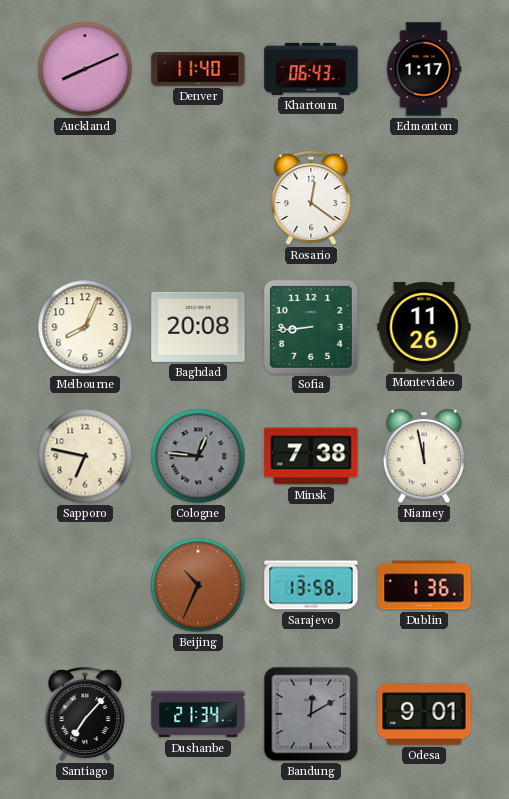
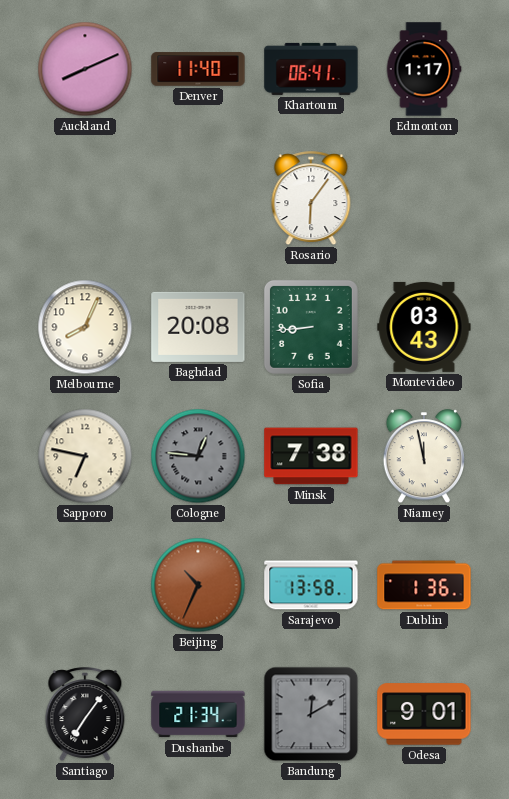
Khartoum: 06:43 -> 06:41
Rosario: 12:21 -> 6:06
Montevideo: 11:26 -> 03:43
Santiago: 7:07 -> 7:06
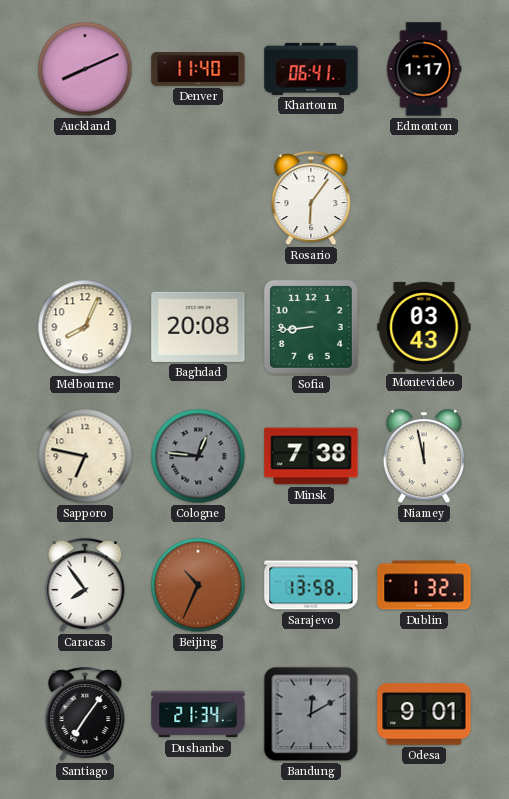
Caracas: none -> 7:54
Dublin: 1:36 -> 1:32
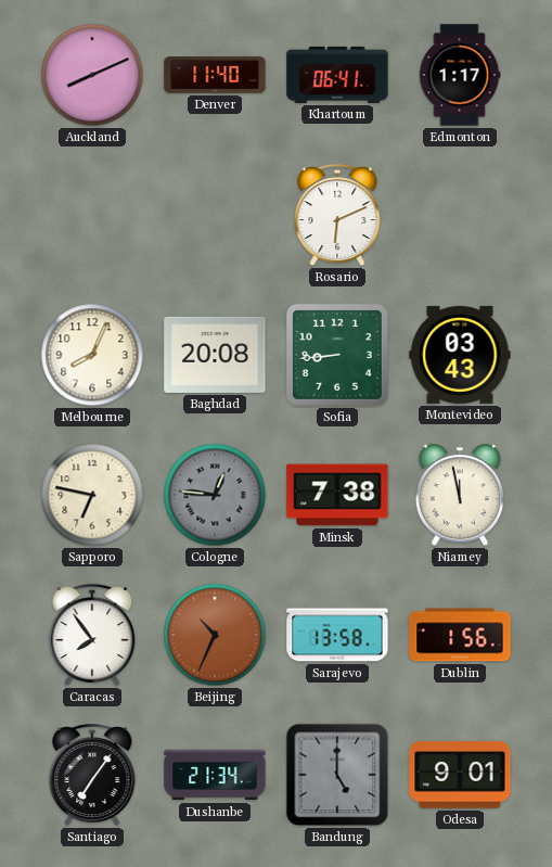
Rosario: 6:06 -> 6:11
Dublin: 1:32 -> 1:56
Bandung: 12:10 -> 5:00
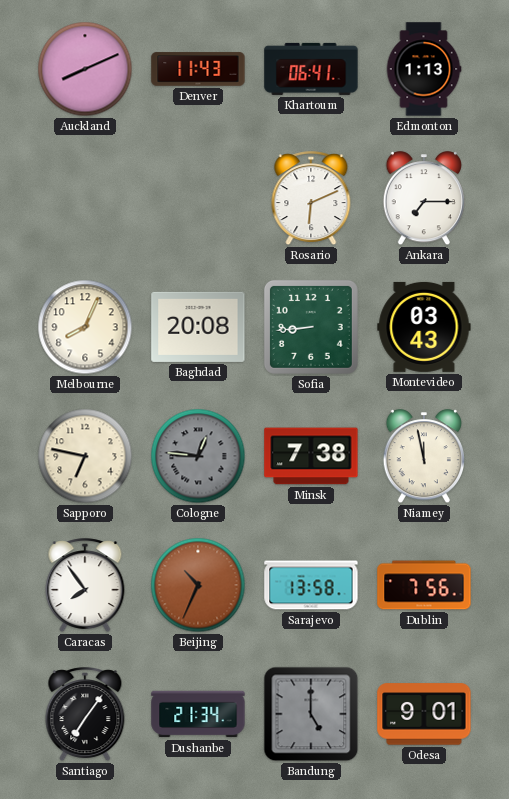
Denver: 11:40 -> 11:43
Edmonton: 1:17 -> 1:13
Ankara: none -> 7:15
Dublin: 1:56 -> 7:56
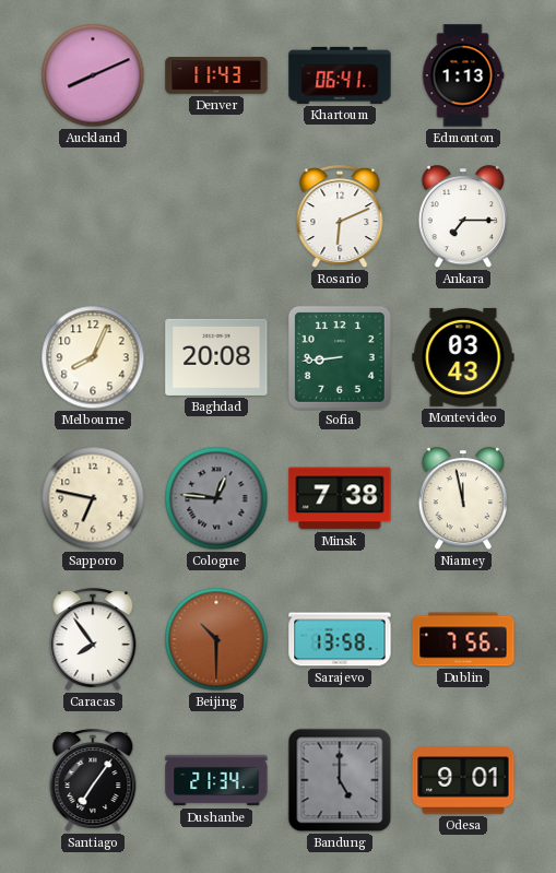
Beijing: 10:34 -> 10:30
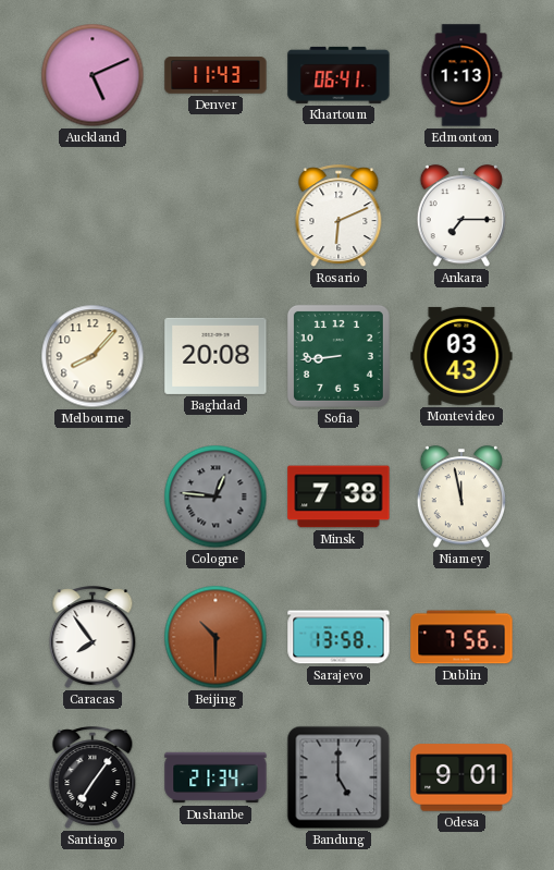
Auckland: 8:11 -> 5:11
Melbourne: 8:04 -> 8:07
Sapporo: 6:47 -> none
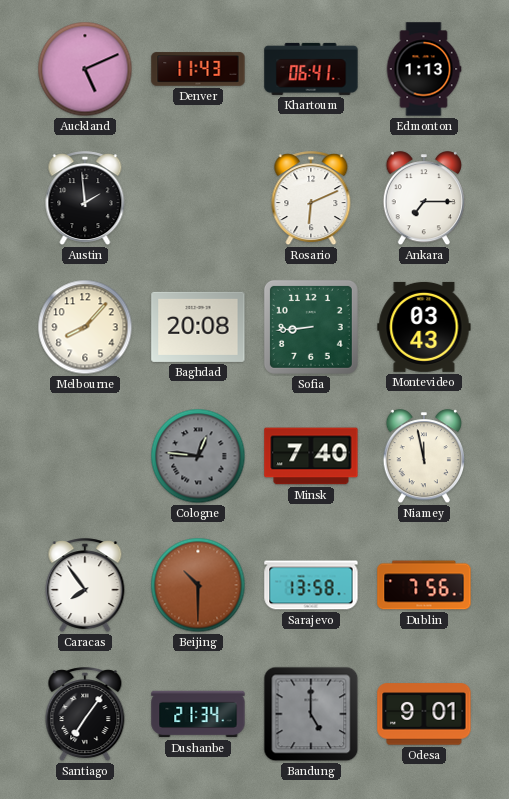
Austin: none -> 1:59
Minsk: 7:38 -> 7:40
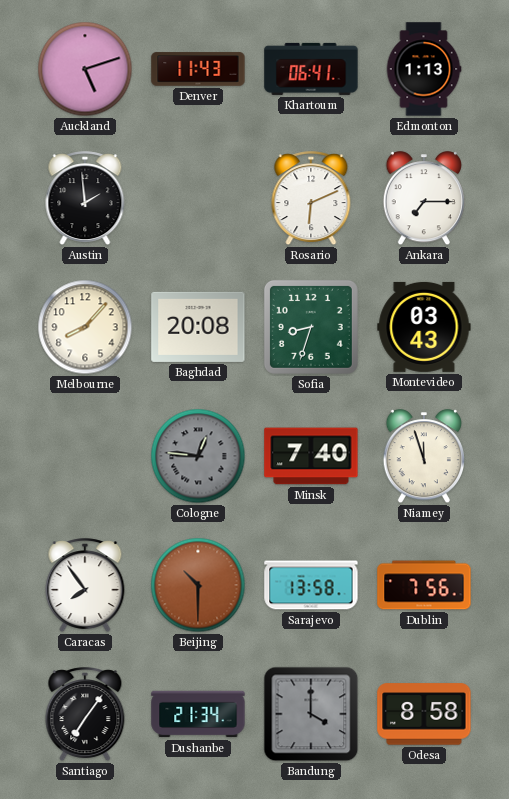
Auckland: 5:11 -> 5:12
Sofia: 8:44 -> 8:33
Niamey: 11:58 -> 11:57
Bandung: 5:00 -> 4:00
Odesa: 9:01 -> 8:58
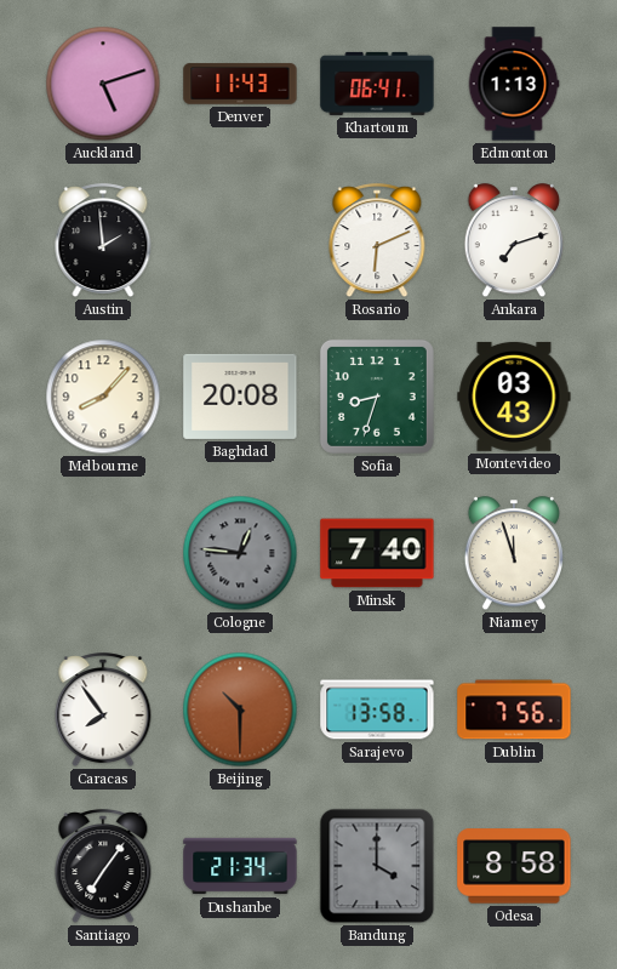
Ankara: 7:15 -> 7:12
